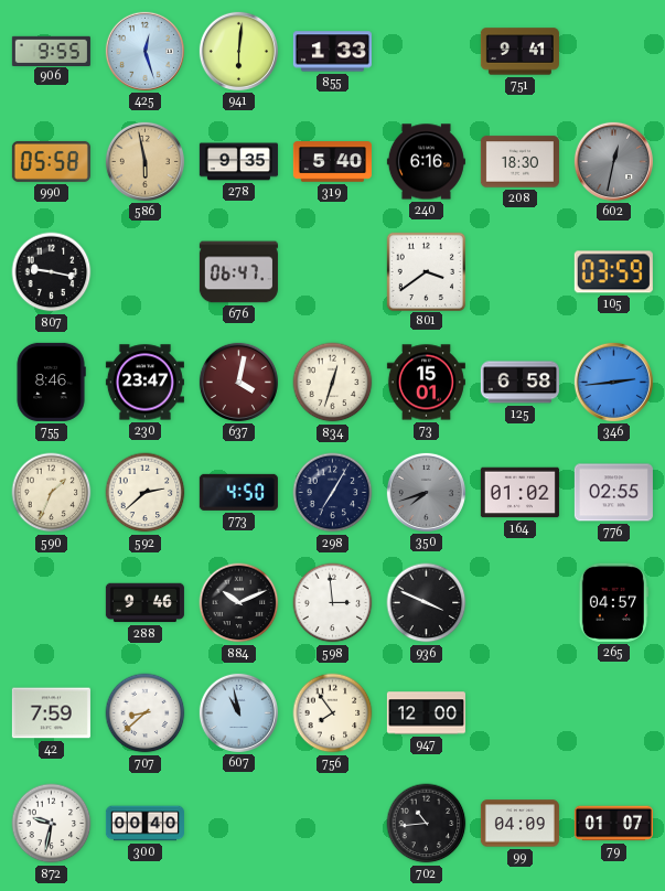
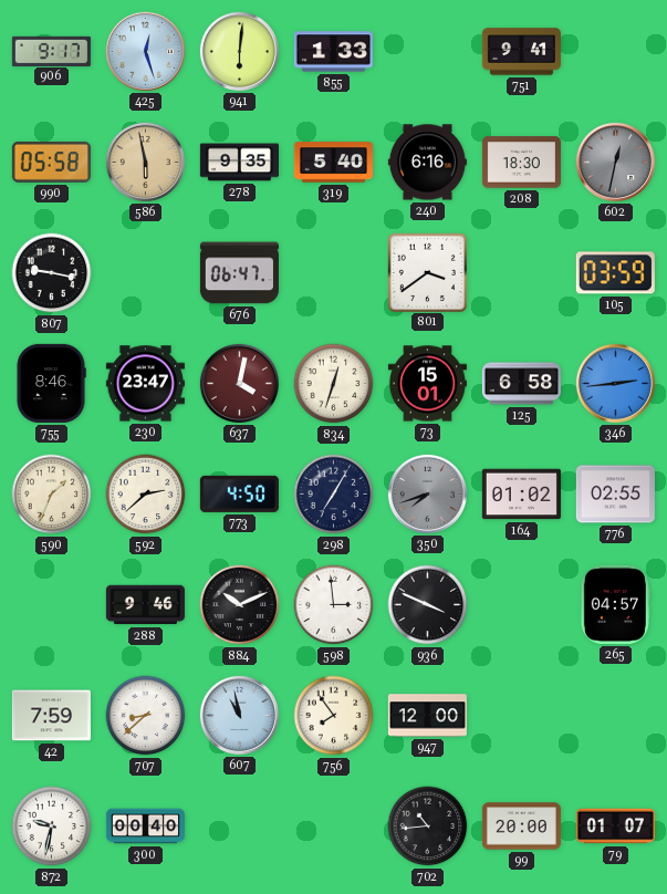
906: 9:55 -> 9:17
99: 04:09 -> 20:00
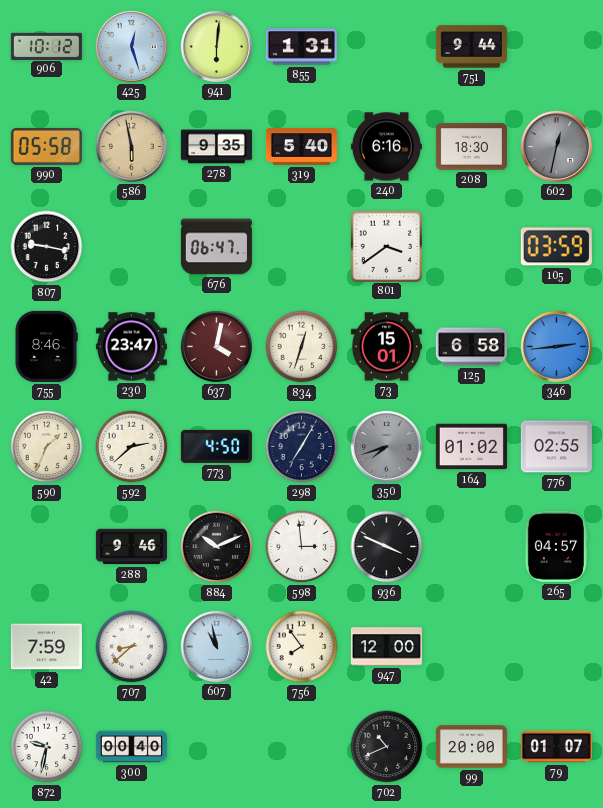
906: 9:17 -> 10:12
855: 1:33 -> 1:31
751: 9:41 -> 9:44
702: 10:44 -> 10:41
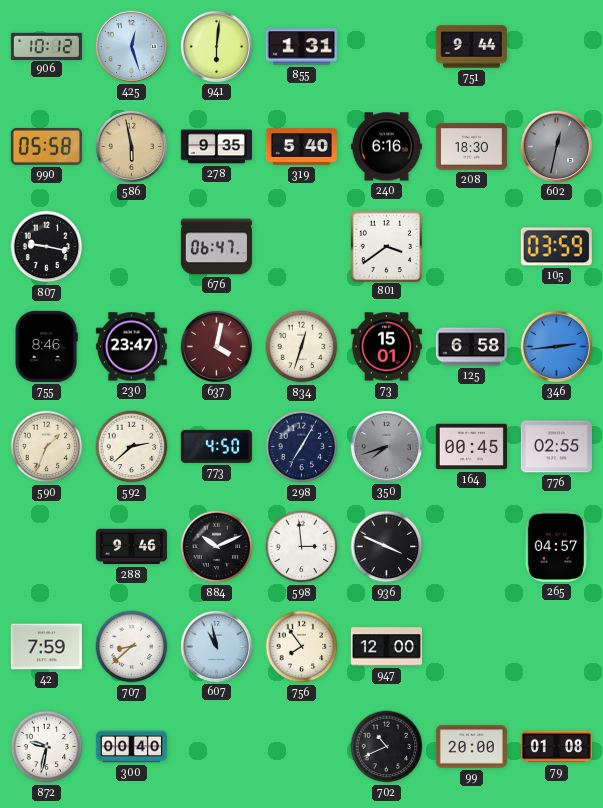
164: 01:02 -> 00:45
79: 01:07 -> 01:08
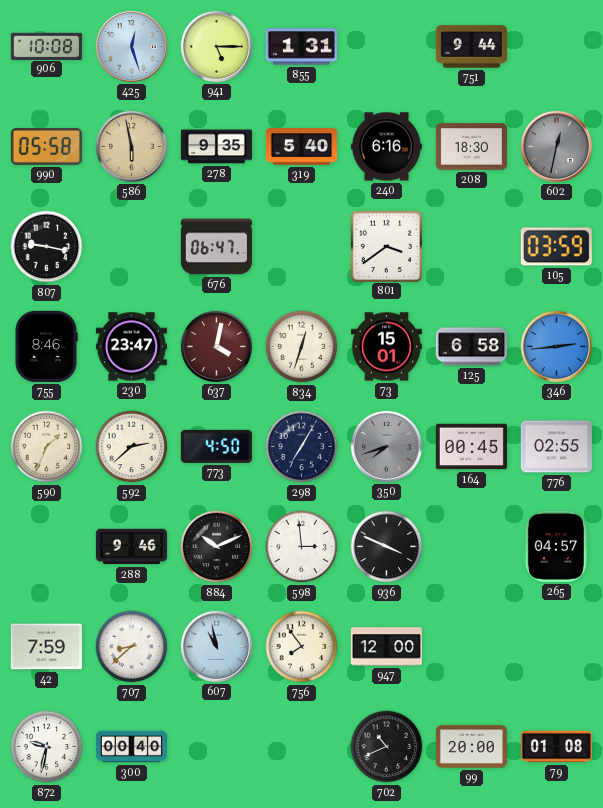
906: 10:12 -> 10:08
941: 6:01 -> 5:15
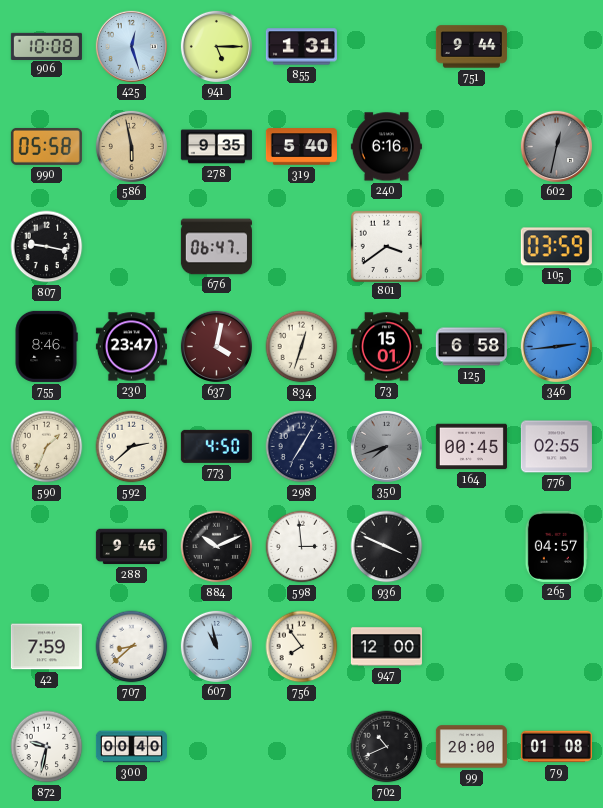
208: 18:30 -> none
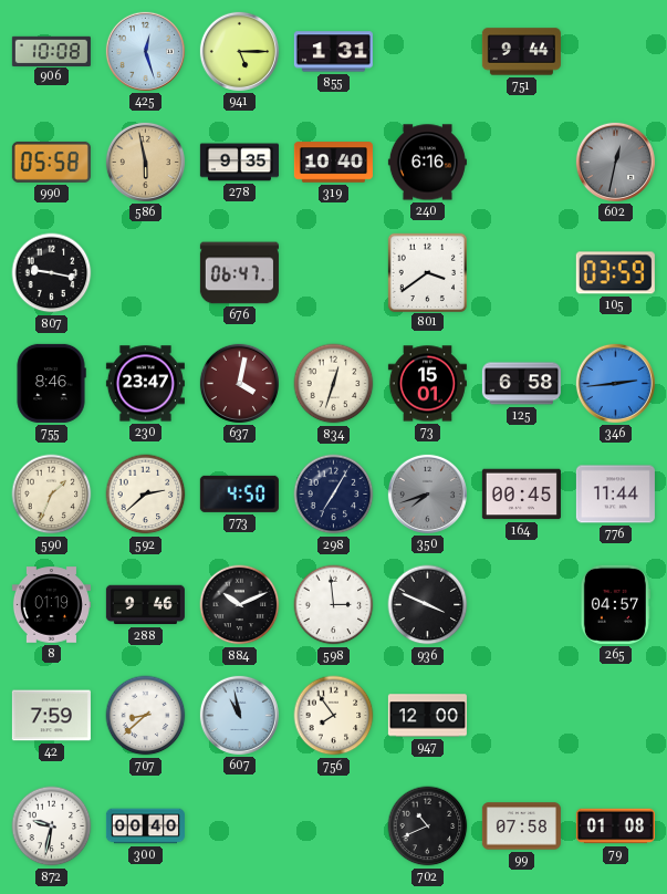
319: 5:40 -> 10:40
776: 02:55 -> 11:44
8: none -> 01:19
99: 20:00 -> 07:58
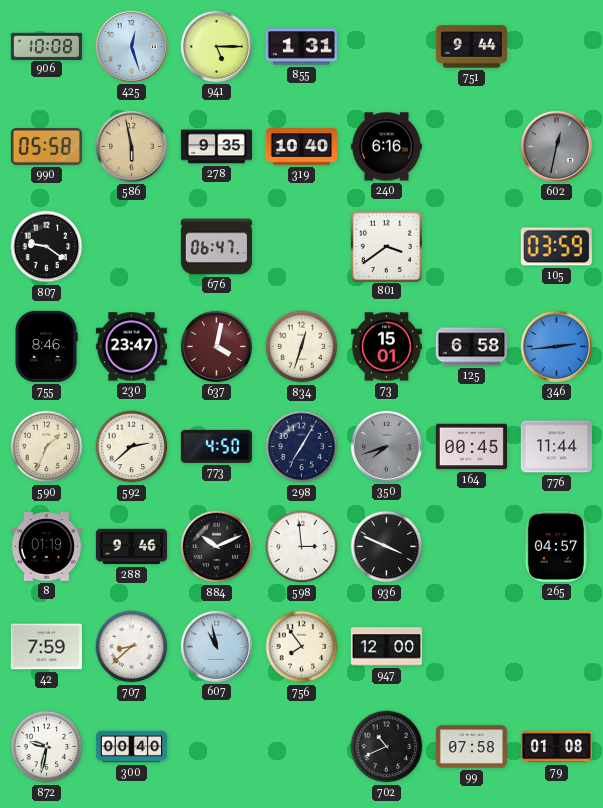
807: 9:17 -> 9:21
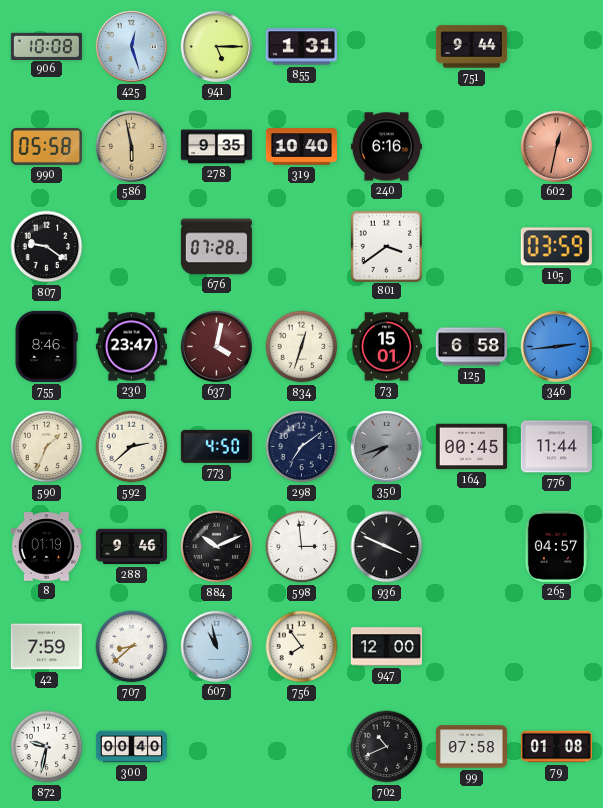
602 dial: grey -> salmon
676: 06:47 -> 07:28
298: 7:05 -> 7:09
